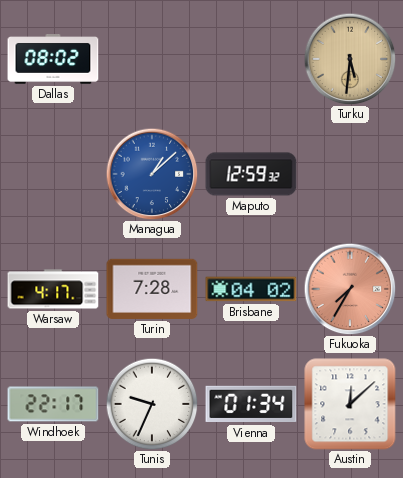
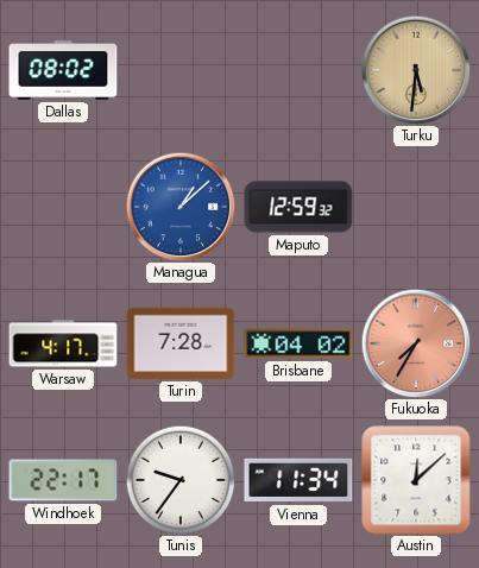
Tunis: 9:34 -> 9:36
Vienna: 01:34 -> 11:34
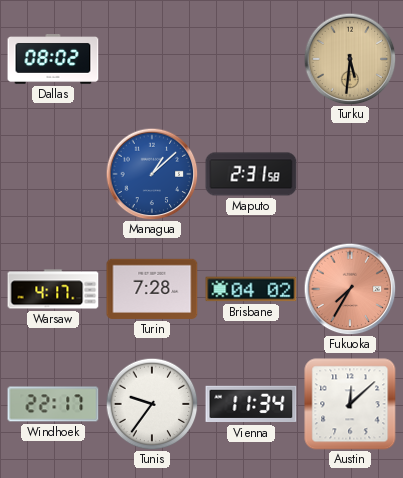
Maputo: 12:59 -> 2:31
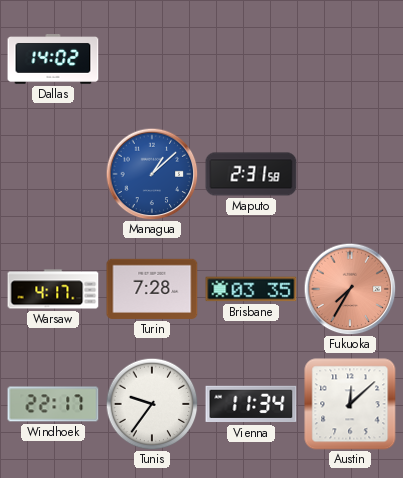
Dallas: 08:02 -> 14:02
Turku: 5:31 -> none
Brisbane: 04:02 -> 03:35
